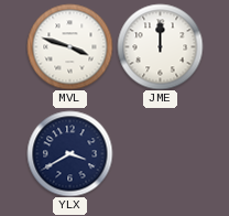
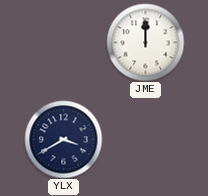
MVL: 3:48 -> none
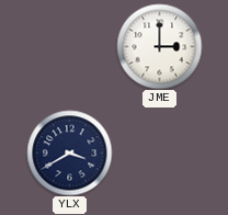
JME: 12:00 -> 3:00
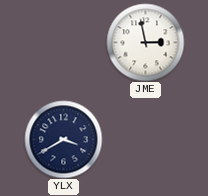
JME: 3:00 -> 2:58
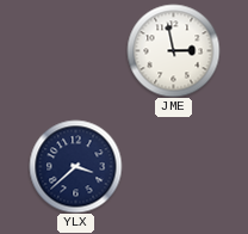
YLX: 3:40 -> 3:38
